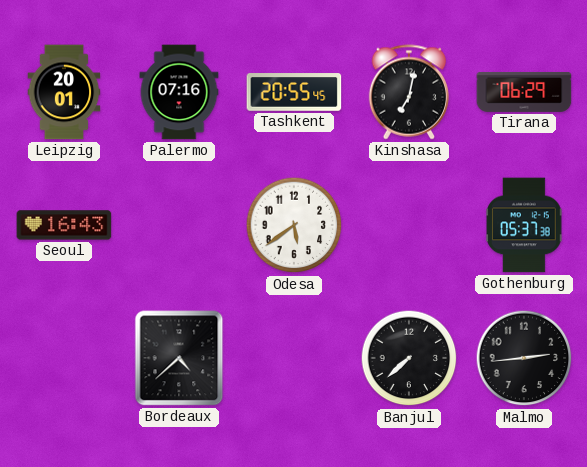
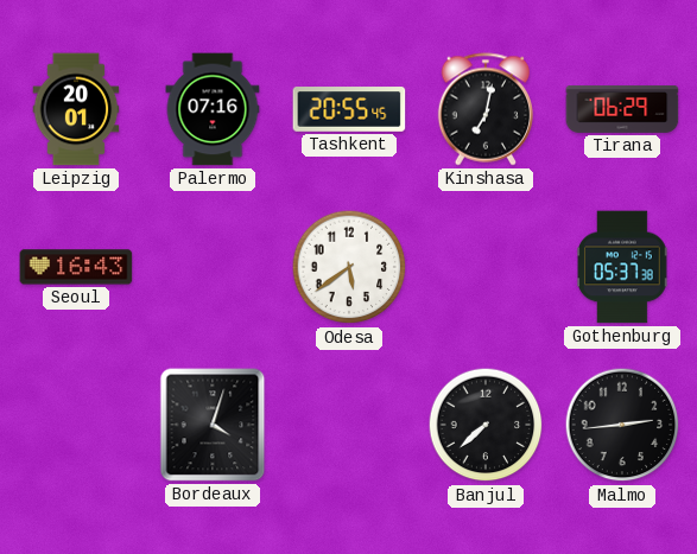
Bordeaux: 4:38 -> 4:03
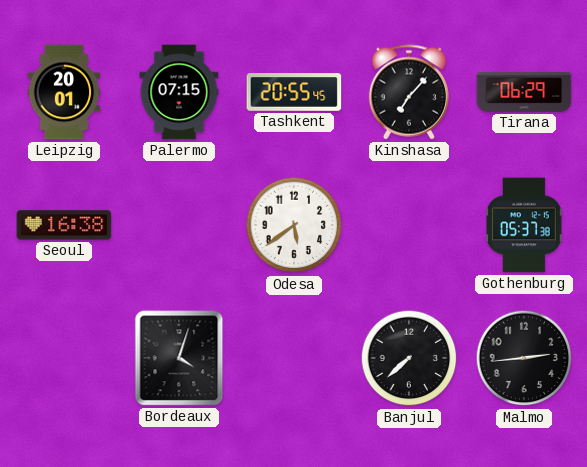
Palermo: 07:16 -> 07:15
Kinshasa: 7:02 -> 7:07
Seoul: 16:43 -> 16:38
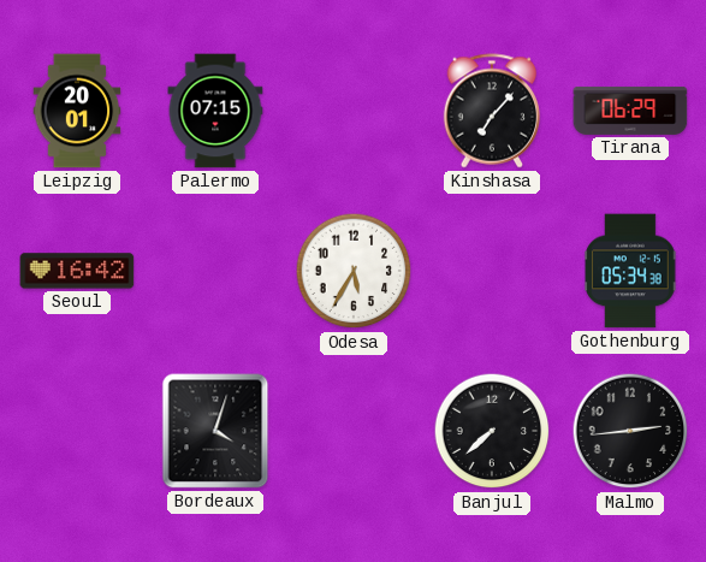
Tashkent: 20:55 -> none
Seoul: 16:38 -> 16:42
Odesa: 5:39 -> 5:35
Gothenburg: 05:37 -> 05:34
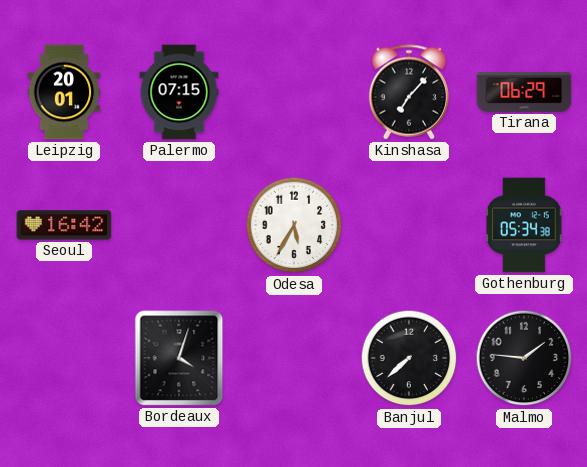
Malmo: 2:44 -> 1:46
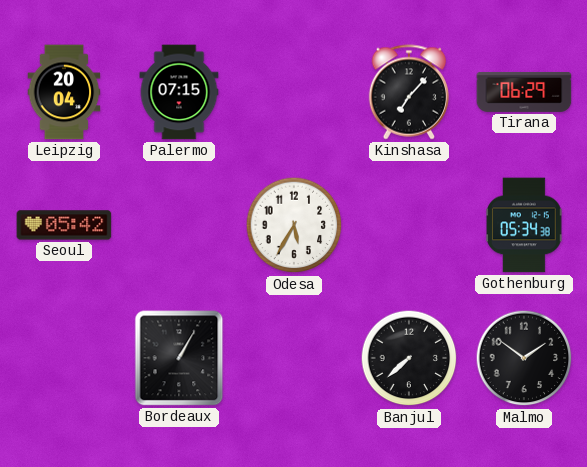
Leipzig: 20:01 -> 20:04
Seoul: 16:42 -> 05:42
Bordeaux: 4:03 -> 1:05
Malmo: 1:46 -> 1:51
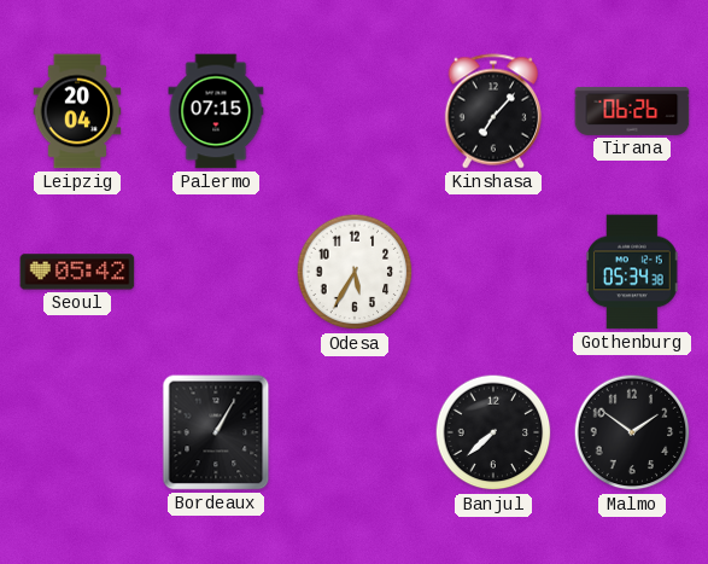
Tirana: 06:29 -> 06:26
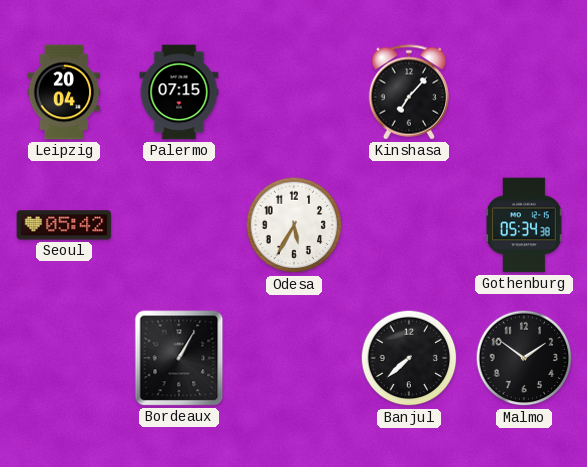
Tirana: 06:26 -> none
